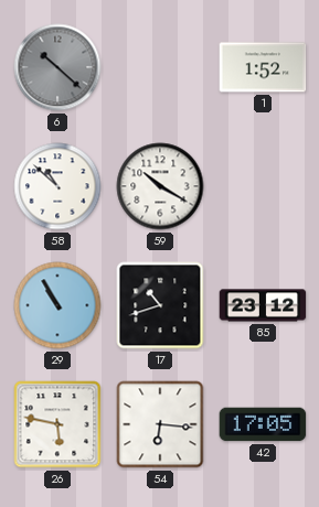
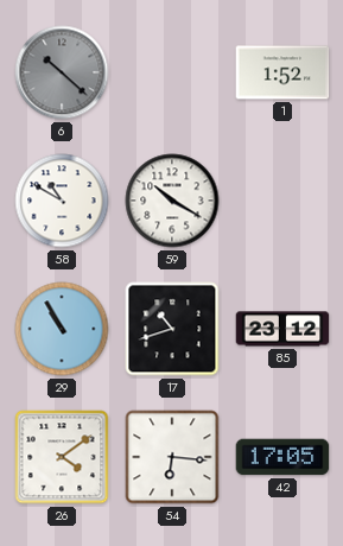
58: 10:52 -> 10:50
26: 5:47 -> 4:09
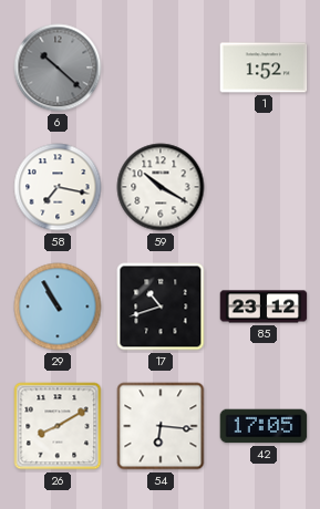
58: 10:50 -> 7:17
26: 4:09 -> 8:10
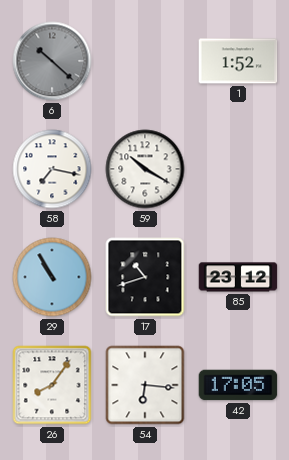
26: 8:10 -> 8:06
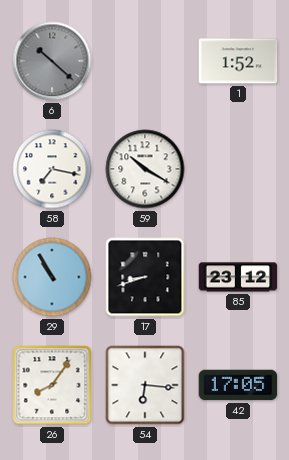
17: 10:42 -> 8:42
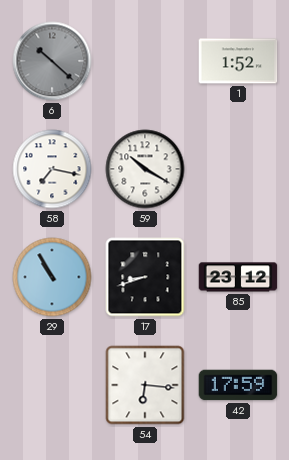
26: 8:06 -> none
42: 17:05 -> 17:59
